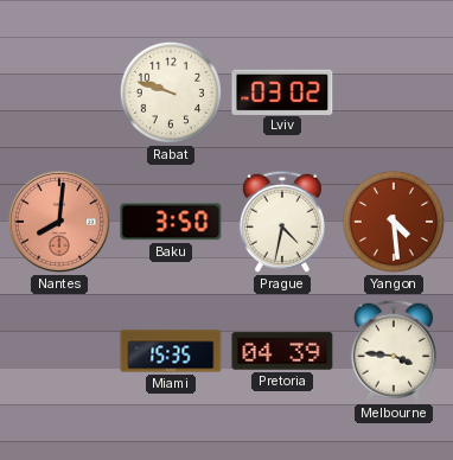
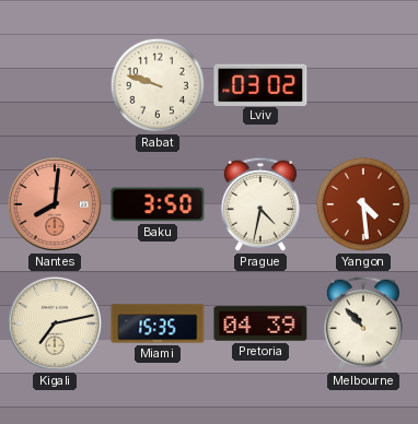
Kigali: none -> 7:13
Melbourne: 3:46 -> 10:53
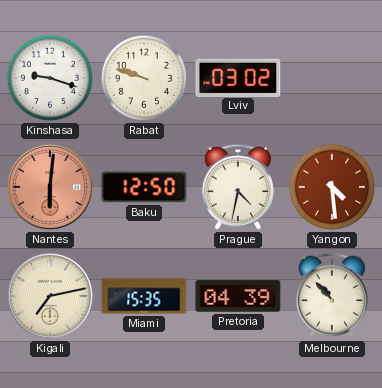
Kinshasa: none -> 9:18
Nantes: 8:01 -> 6:01
Baku: 3:50 -> 12:50
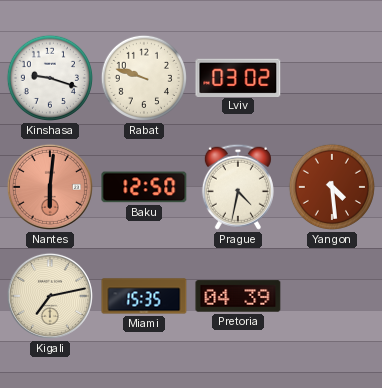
Melbourne: 10:53 -> none
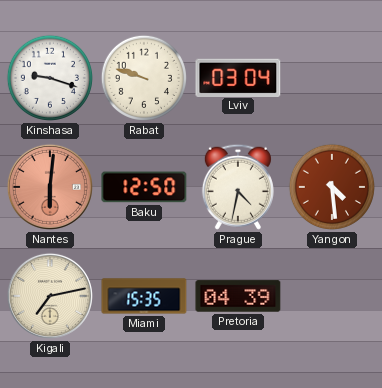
Lviv: 03:02 -> 03:04
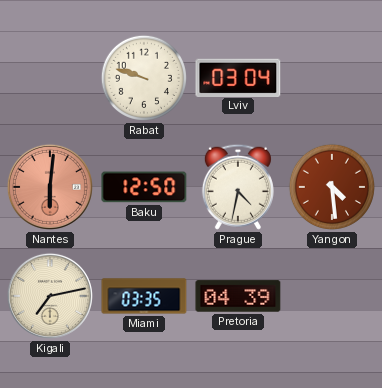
Kinshasa: 9:18 -> none
Miami: 15:35 -> 03:35
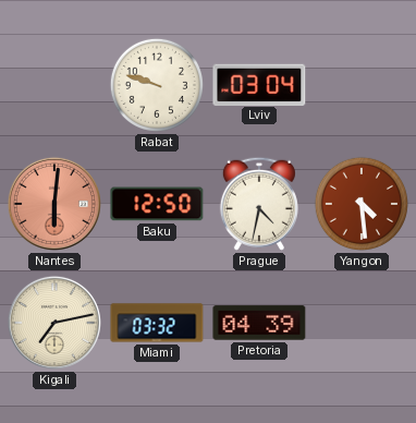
Miami: 03:35 -> 03:32
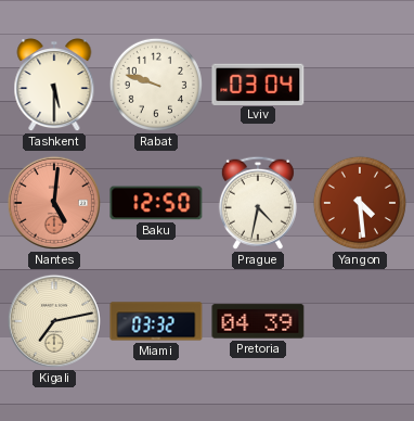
Tashkent: none -> 5:30
Nantes: 6:01 -> 5:01
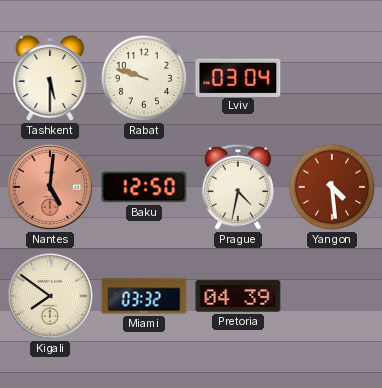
Kigali: 7:13 -> 7:51
